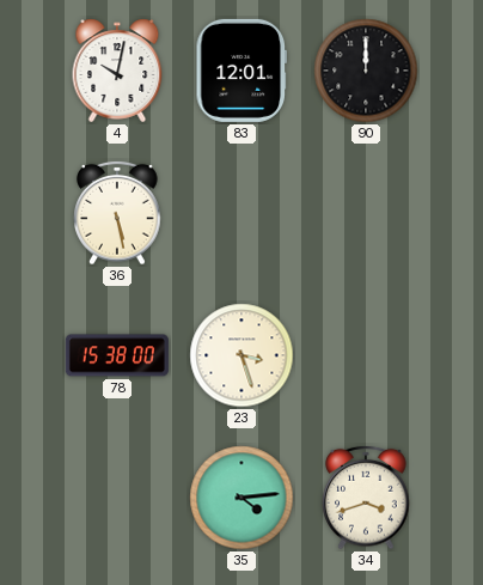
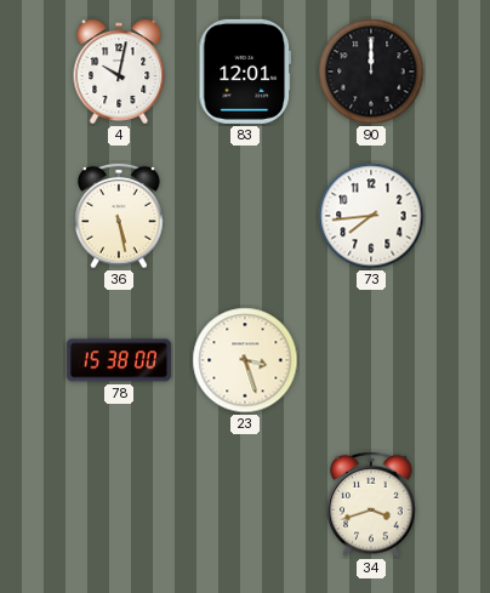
73: none -> 7:44
35: 4:14 -> none
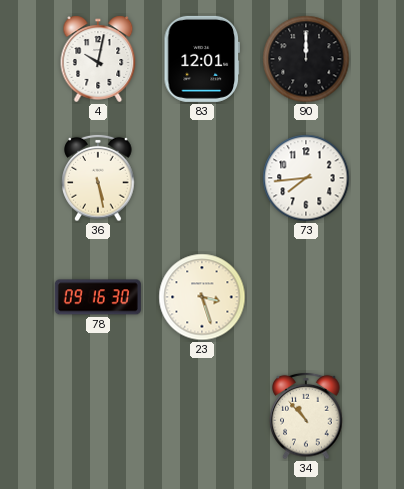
78: 15:38 -> 09:16
34: 3:42 -> 10:53
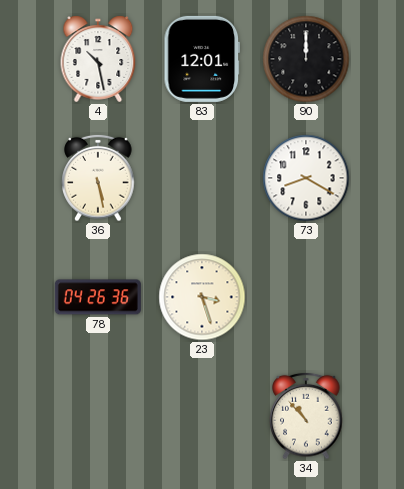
4: 10:02 -> 10:28
73: 7:44 -> 8:20
78: 09:16 -> 04:26
